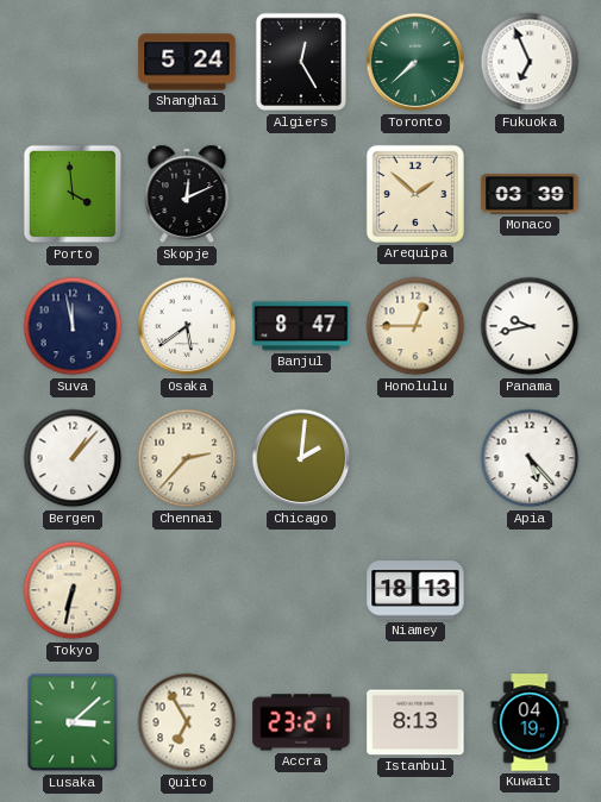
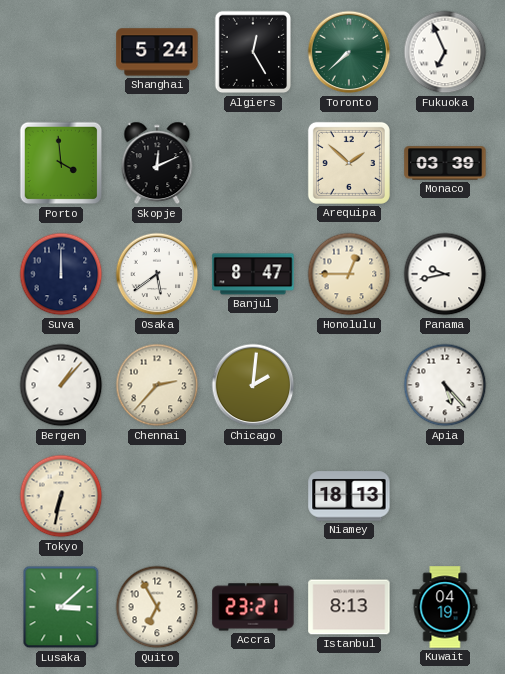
Suva: 11:58 -> 12:00
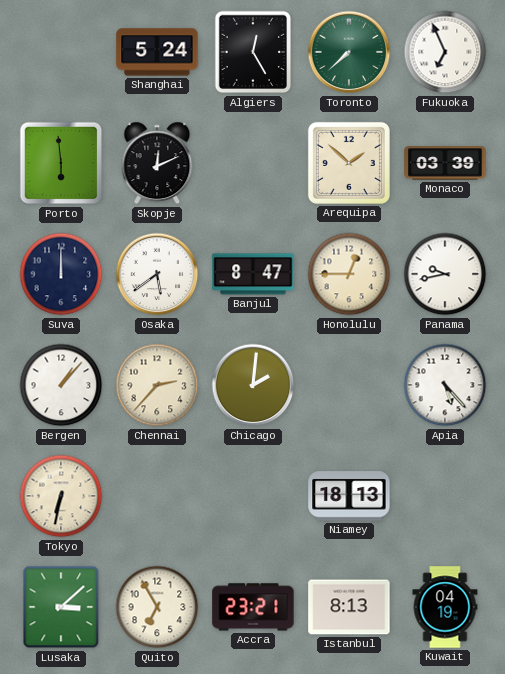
Porto: 3:59 -> 5:59
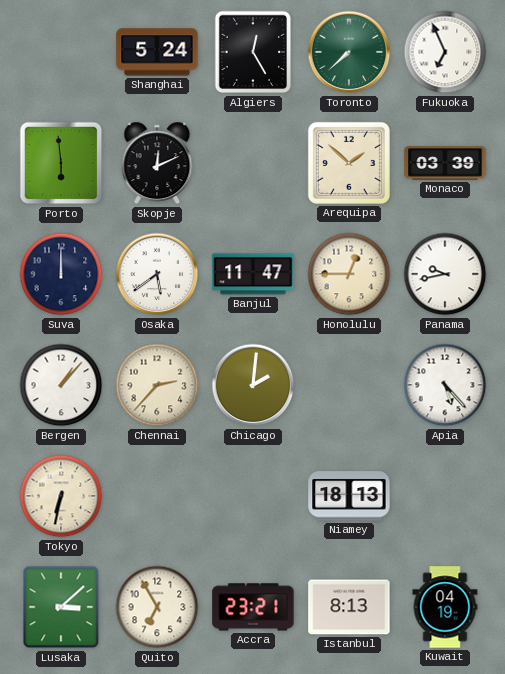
Banjul: 8:47 -> 11:47
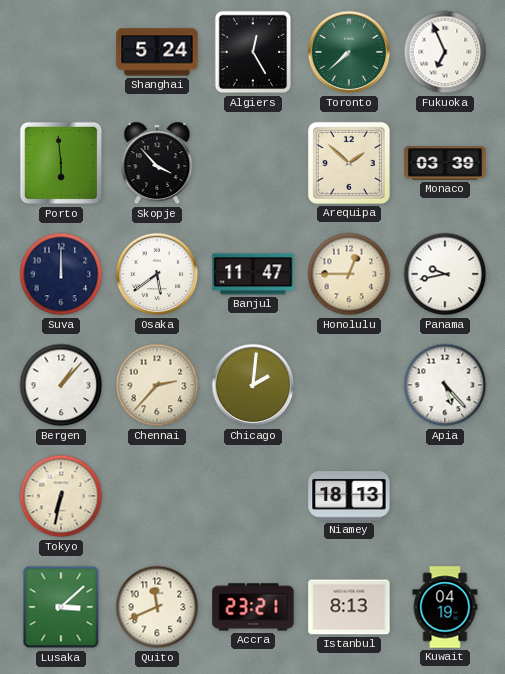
Skopje: 12:11 -> 3:53
Quito: 6:55 -> 11:41
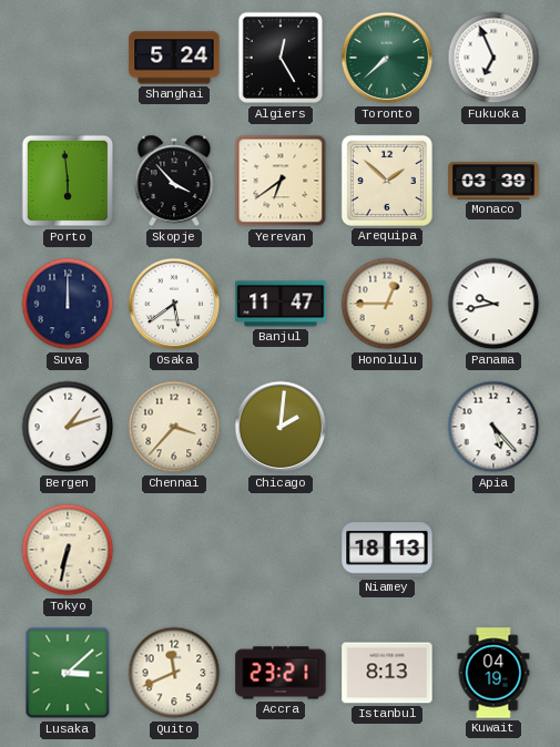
Yerevan: none -> 6:39
Bergen: 1:07 -> 1:12
Chennai: 2:37 -> 3:37
